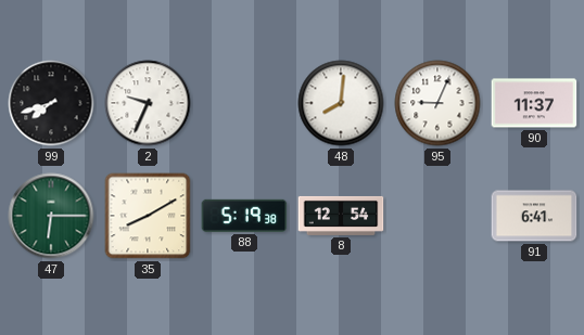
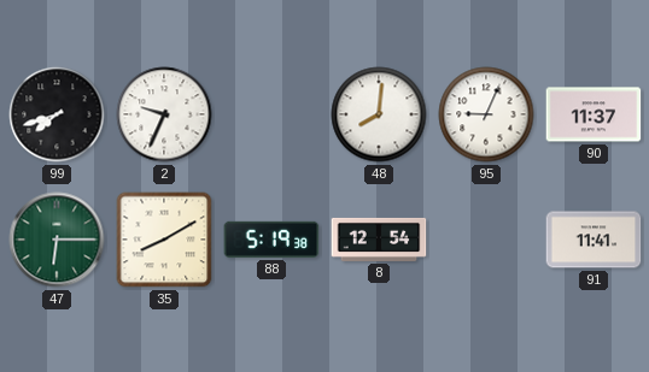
91: 6:41 -> 11:41
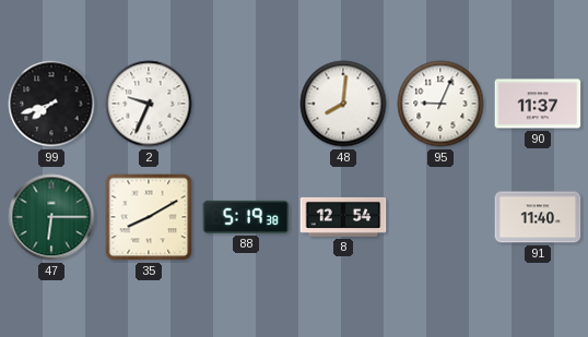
91: 11:41 -> 11:40
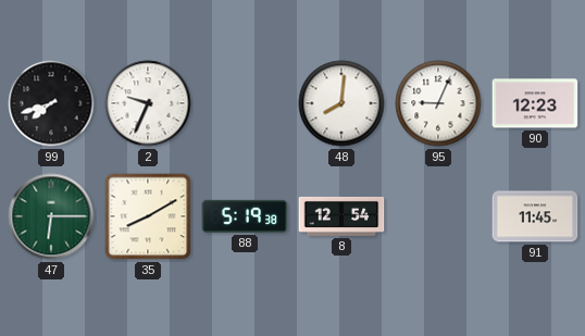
90: 11:37 -> 12:23
91: 11:40 -> 11:45
